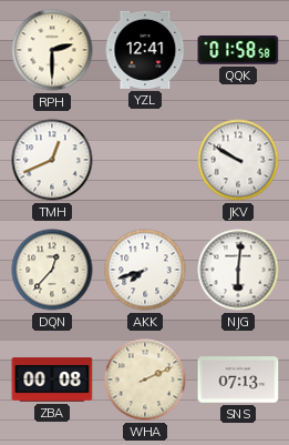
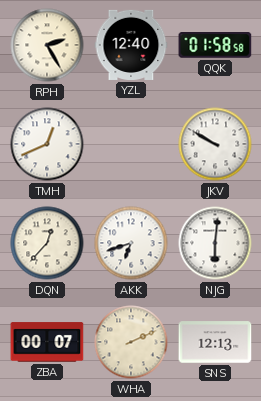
RPH: 2:30 -> 2:25
YZL: 12:41 -> 12:40
AKK: 7:42 -> 6:42
ZBA: 00:08 -> 00:07
SNS: 07:13 -> 12:13
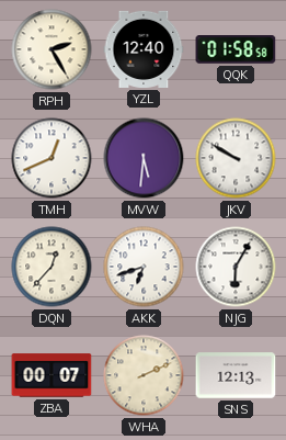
MVW: none -> 5:31
NJG: 6:01 -> 6:05
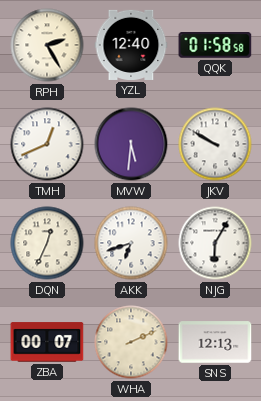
DQN: 12:37 -> 12:34
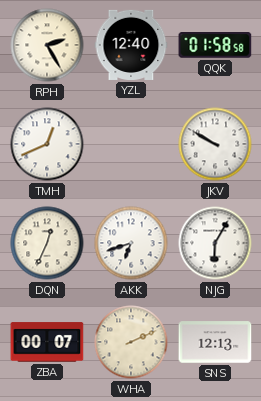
MVW: 5:31 -> none
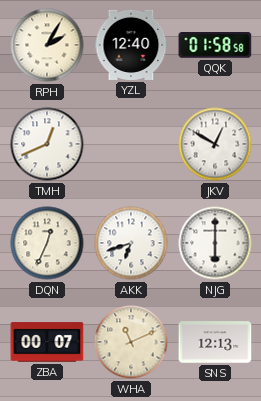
RPH: 2:25 -> 2:05
JKV: 9:50 -> 12:50
NJG: 6:05 -> 6:00
WHA: 2:11 -> 11:11
